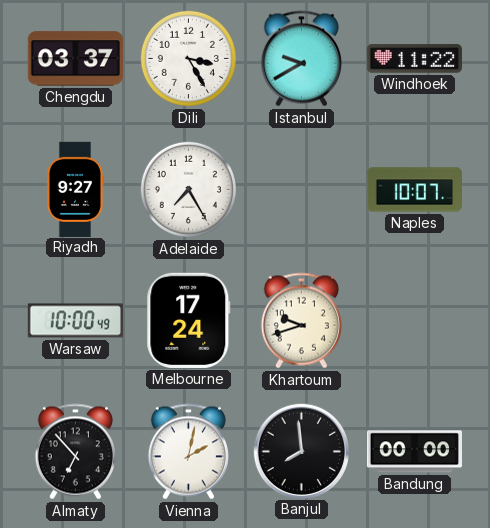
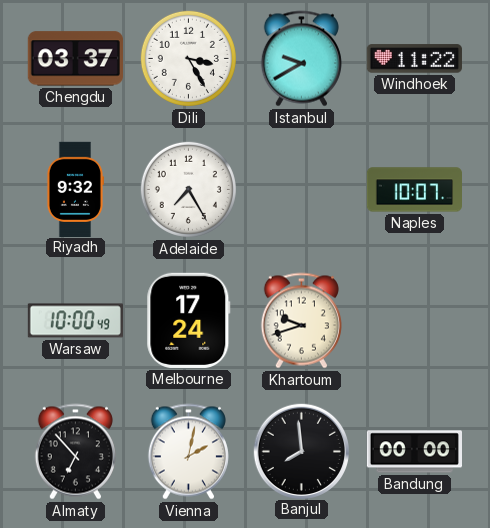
Riyadh: 9:27 -> 9:32
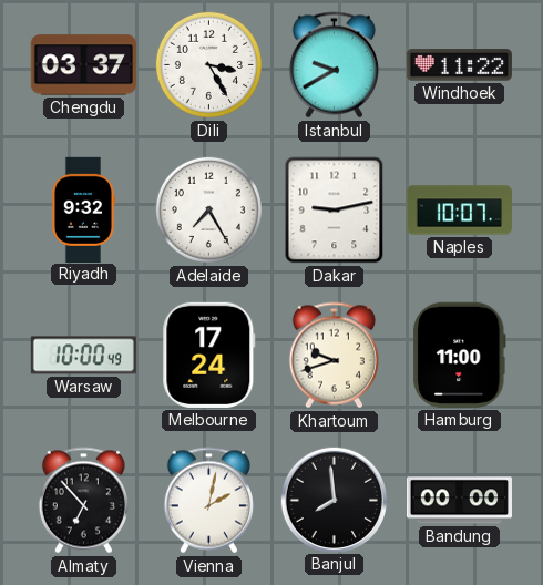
Dakar: none -> 9:13
Hamburg: none -> 11:00
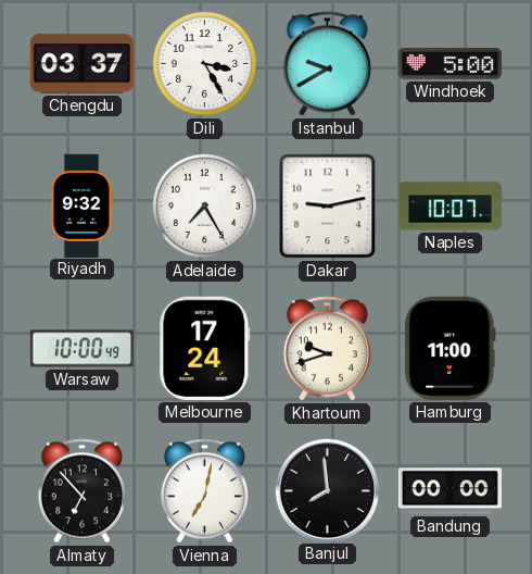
Windhoek: 11:22 -> 5:00
Vienna: 2:02 -> 7:02
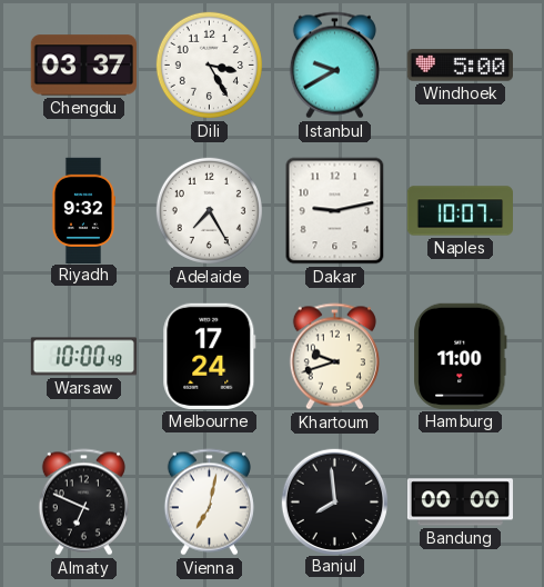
Almaty: 6:53 -> 6:49
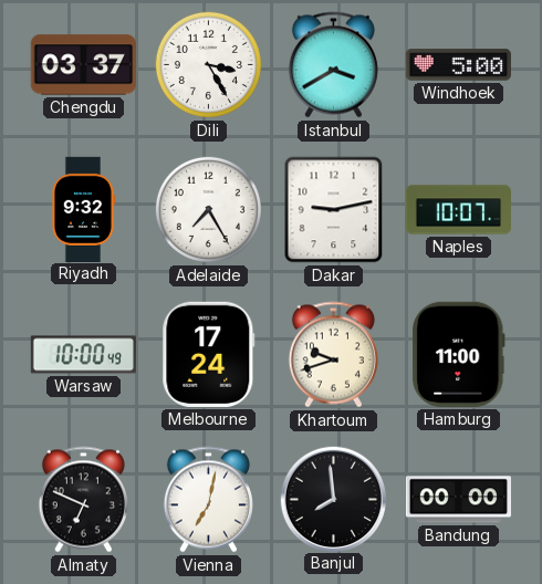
Istanbul: 9:40 -> 3:40
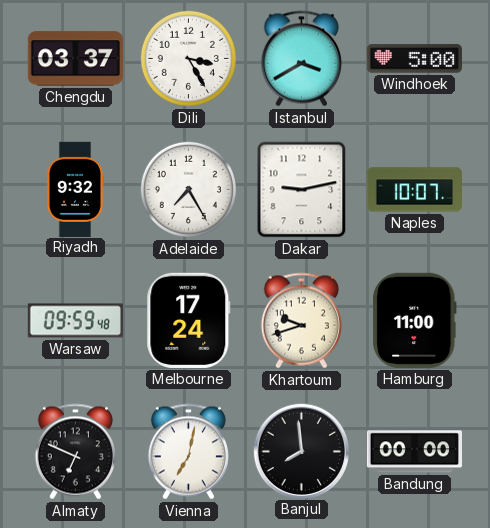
Warsaw: 10:00 -> 09:59
